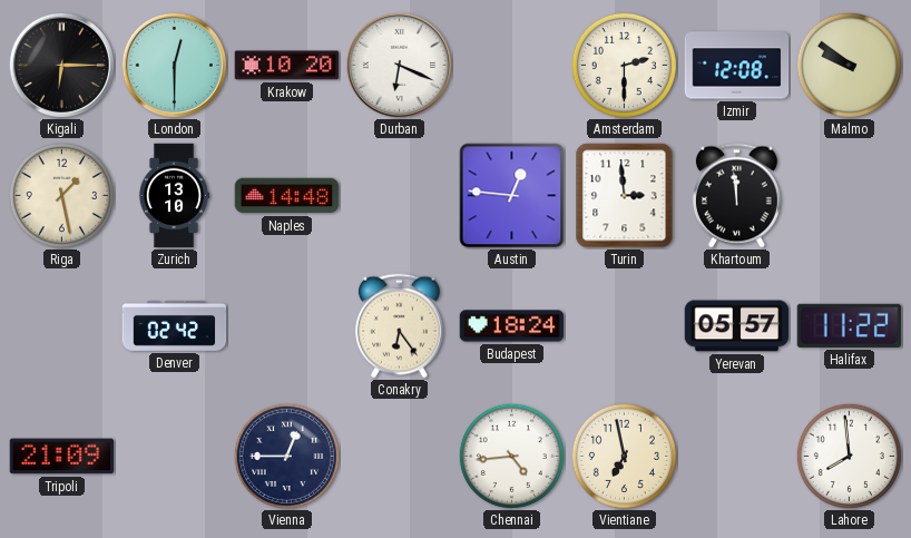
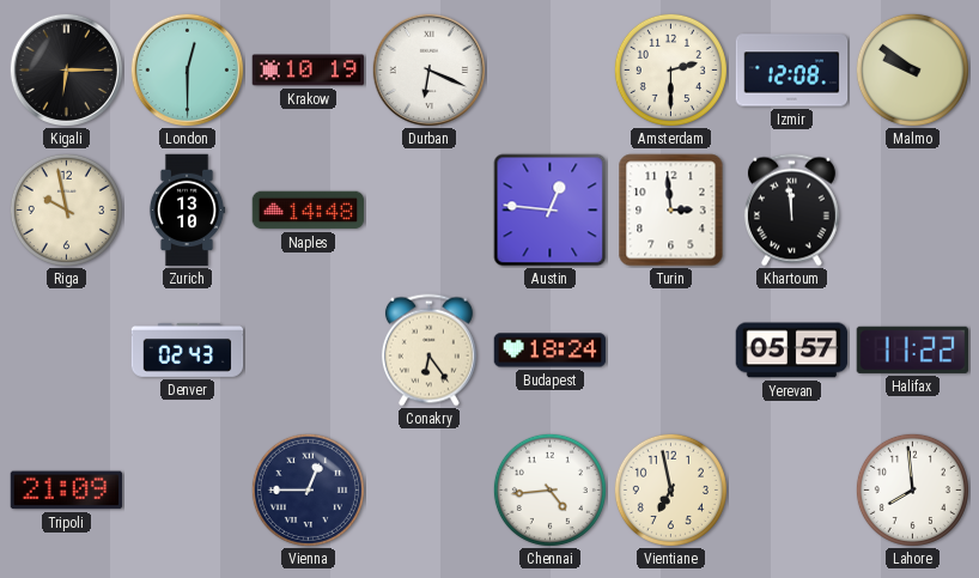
Krakow: 10:20 -> 10:19
Riga: 1:28 -> 9:58
Denver: 02:42 -> 02:43
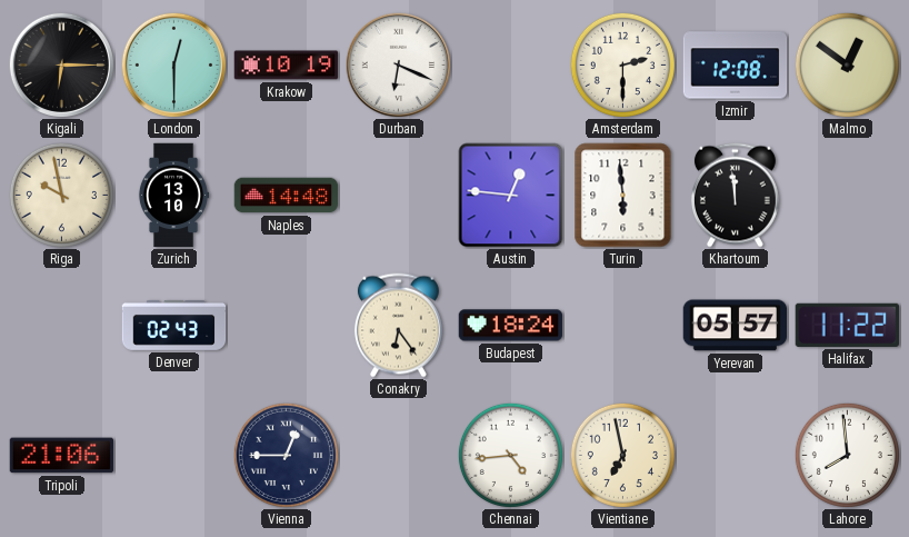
Malmo: 9:51 -> 12:51
Turin: 2:59 -> 5:59
Tripoli: 21:09 -> 21:06
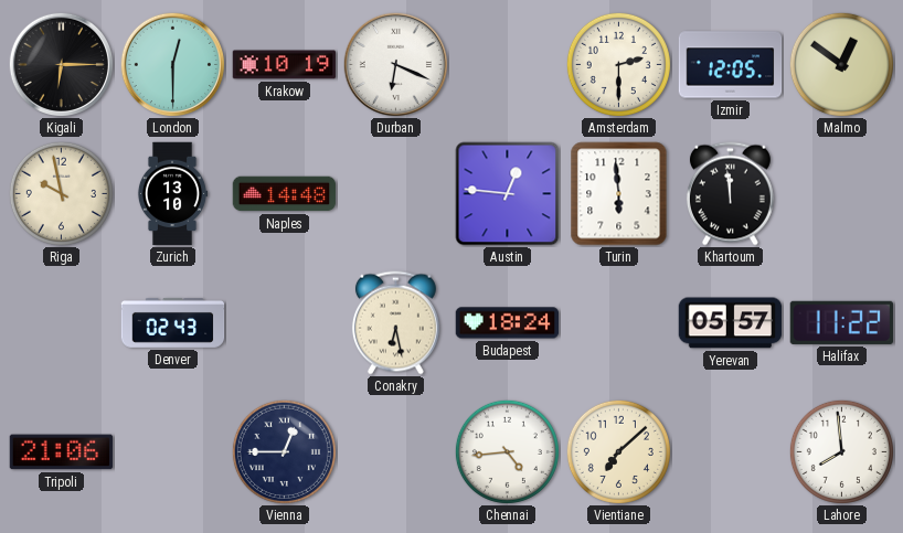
Izmir: 12:08 -> 12:05
Conakry: 6:24 -> 6:28
Vientiane: 6:58 -> 7:08
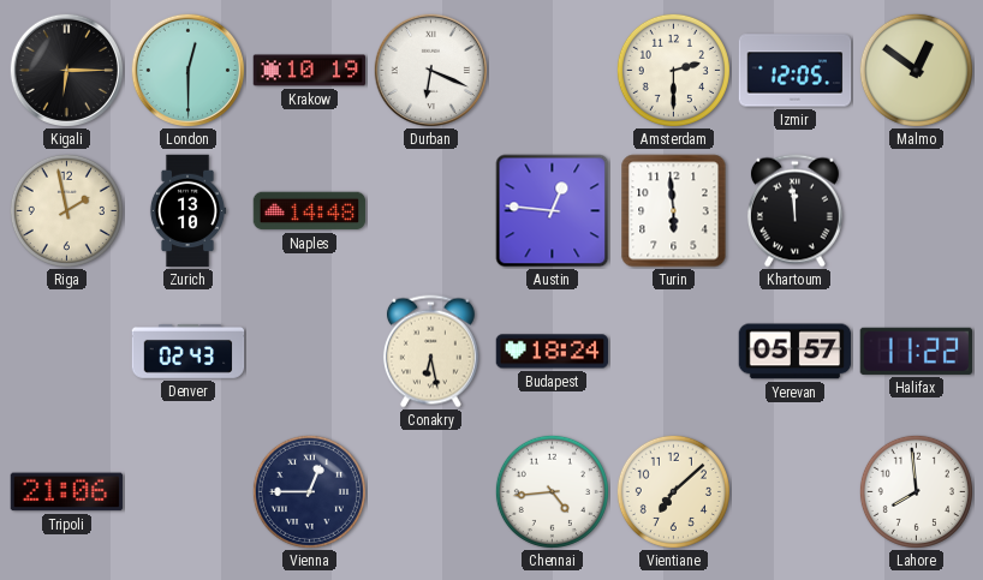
Riga: 9:58 -> 1:58
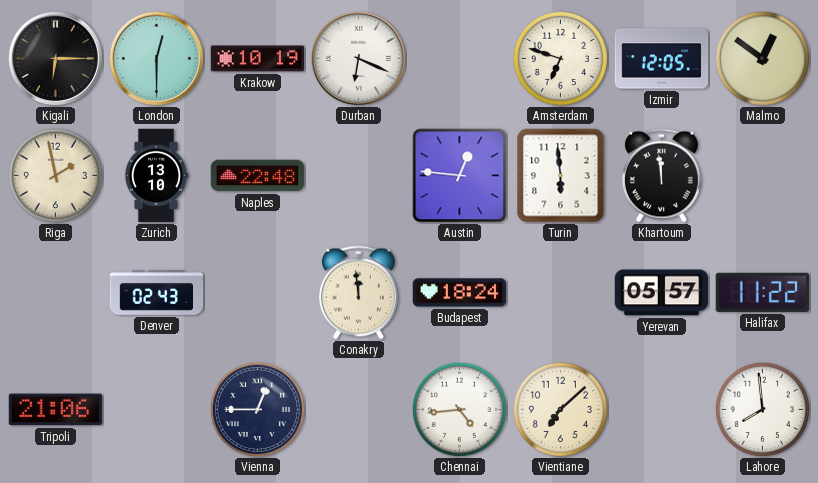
Amsterdam: 2:30 -> 6:48
Naples: 14:48 -> 22:48
Conakry: 6:28 -> 11:59
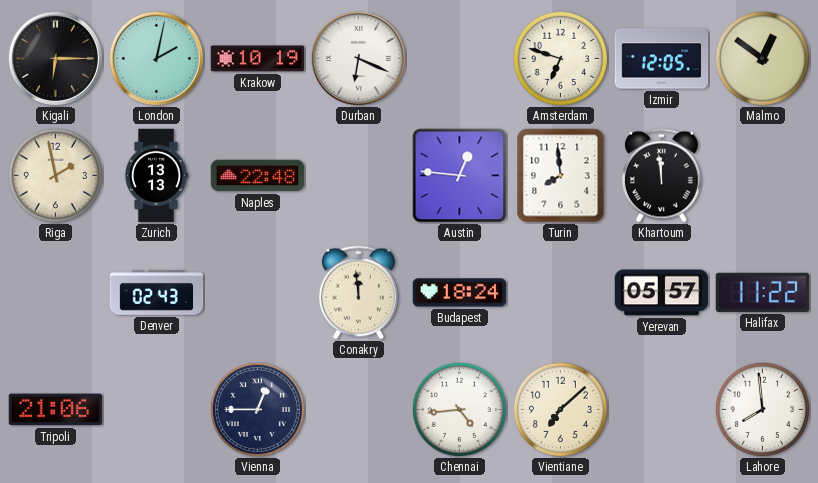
London: 12:30 -> 2:02
Zurich: 13:10 -> 13:13
Turin: 5:59 -> 7:59
